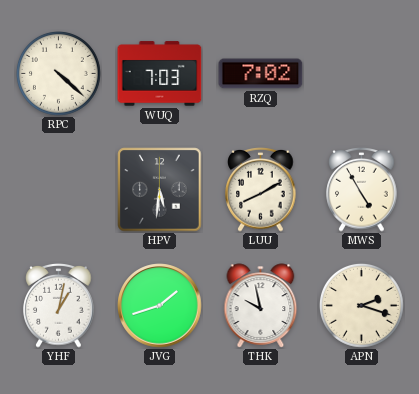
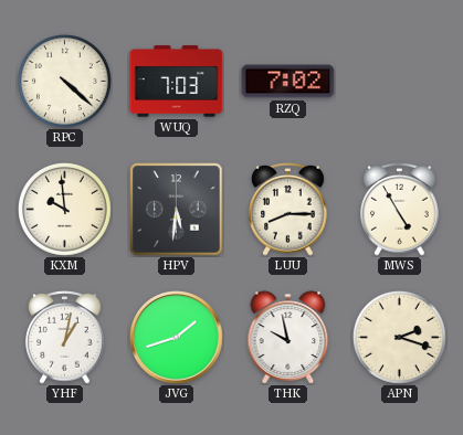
KXM: none -> 9:59
LUU: 8:10 -> 8:15
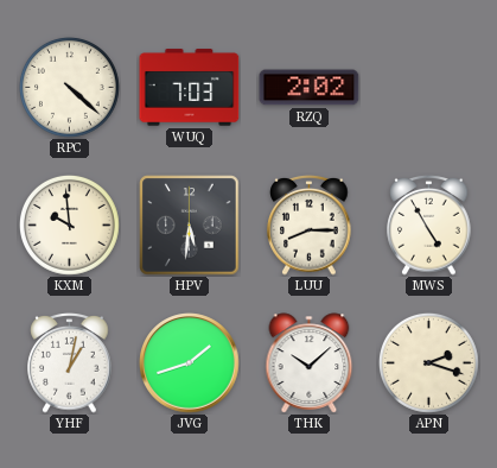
RZQ: 7:02 -> 2:02
THK: 9:58 -> 10:08
